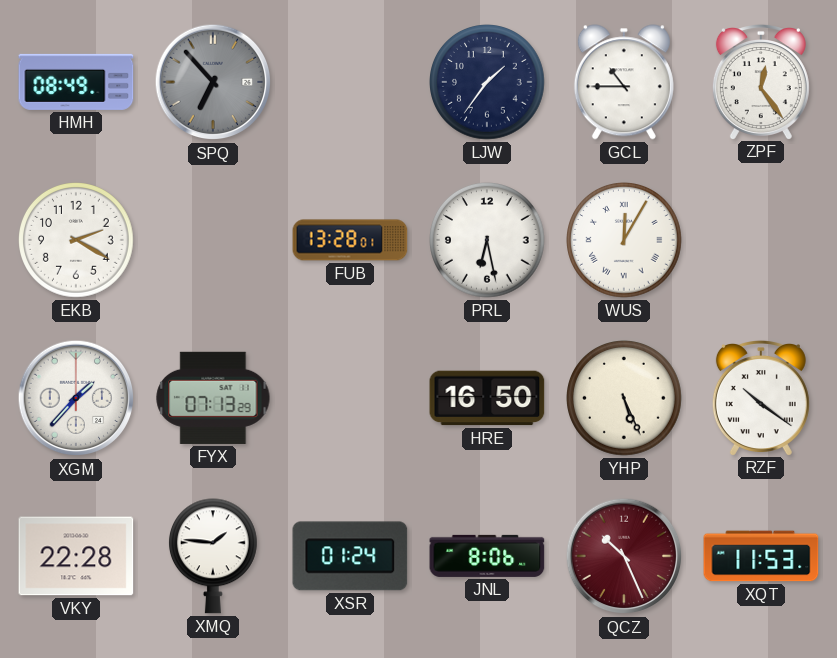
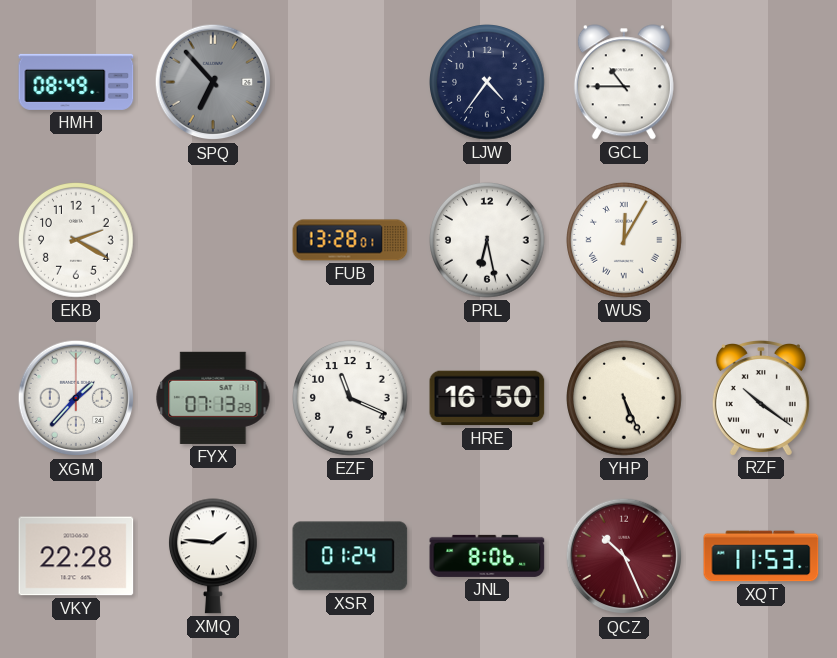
LJW: 1:36 -> 4:36
ZPF: 12:24 -> none
EZF: none -> 11:19
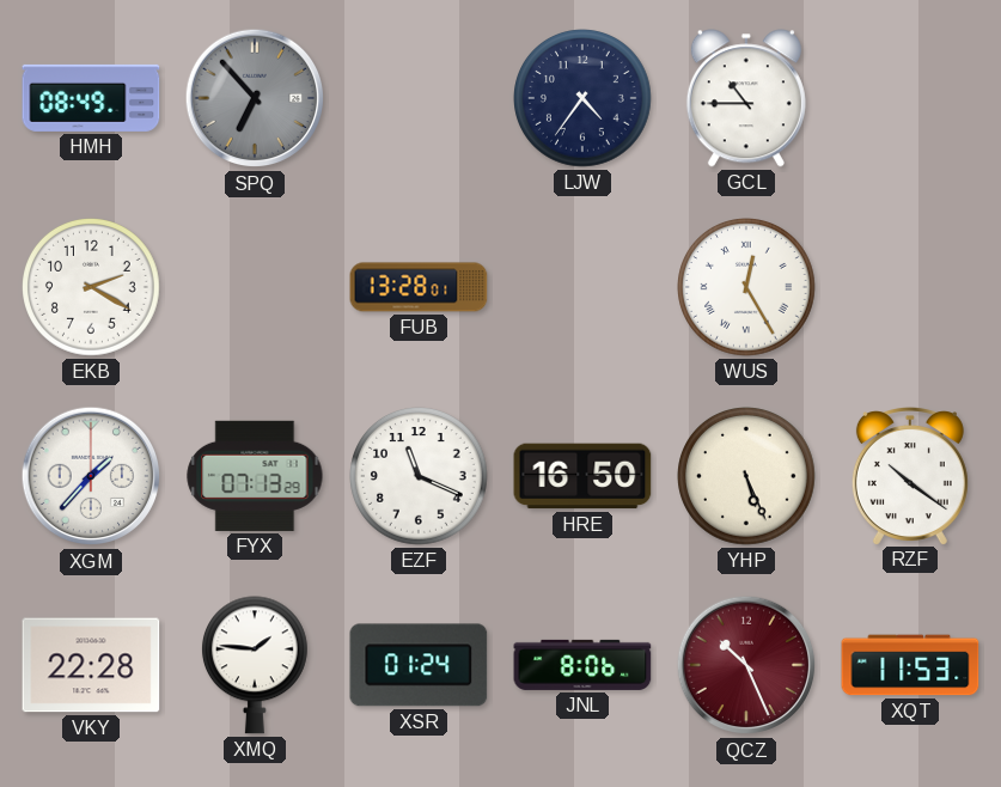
PRL: 6:28 -> none
WUS: 12:05 -> 12:25
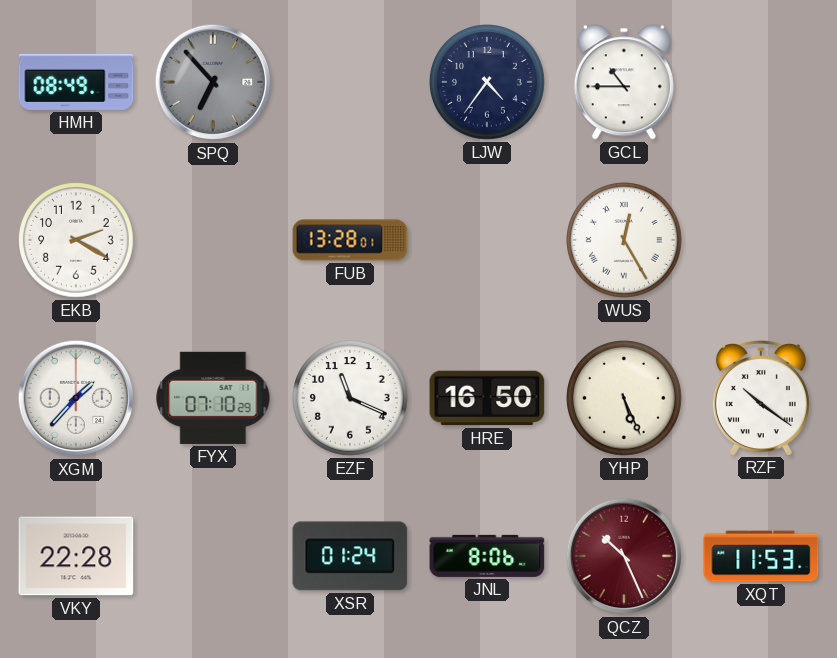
FYX: 07:13 -> 07:10
XMQ: 1:46 -> none
